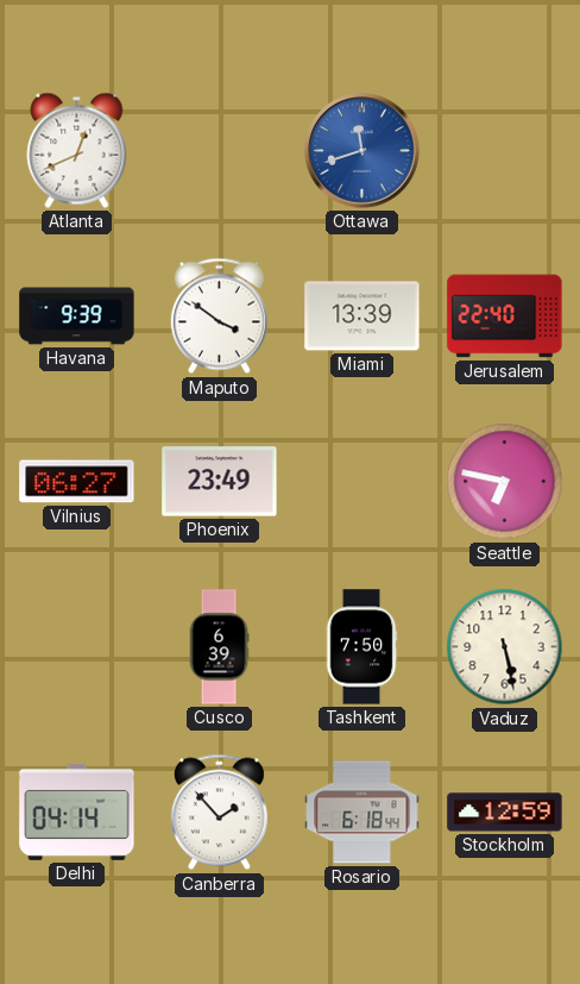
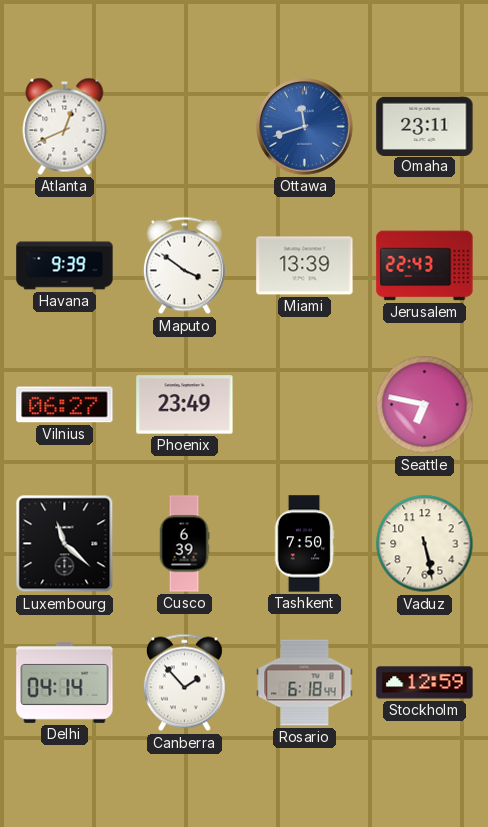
Omaha: none -> 23:11
Jerusalem: 22:40 -> 22:43
Luxembourg: none -> 11:22
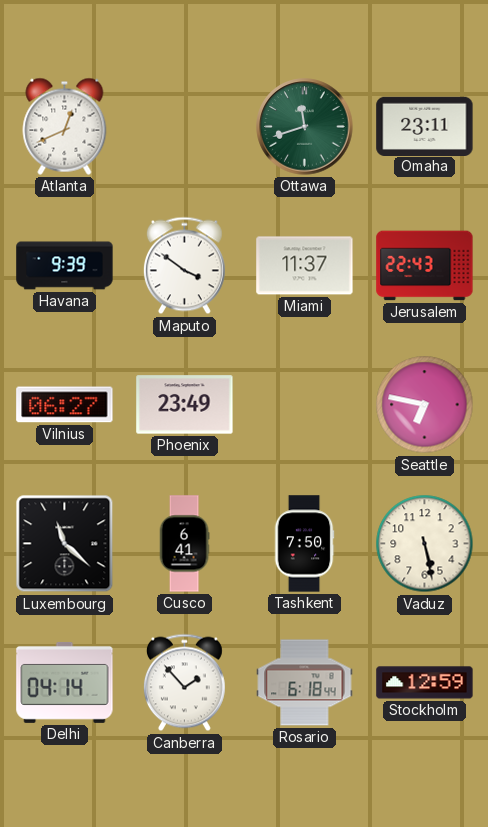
Ottawa dial: blue -> green
Miami: 13:39 -> 11:37
Cusco: 6:39 -> 6:41
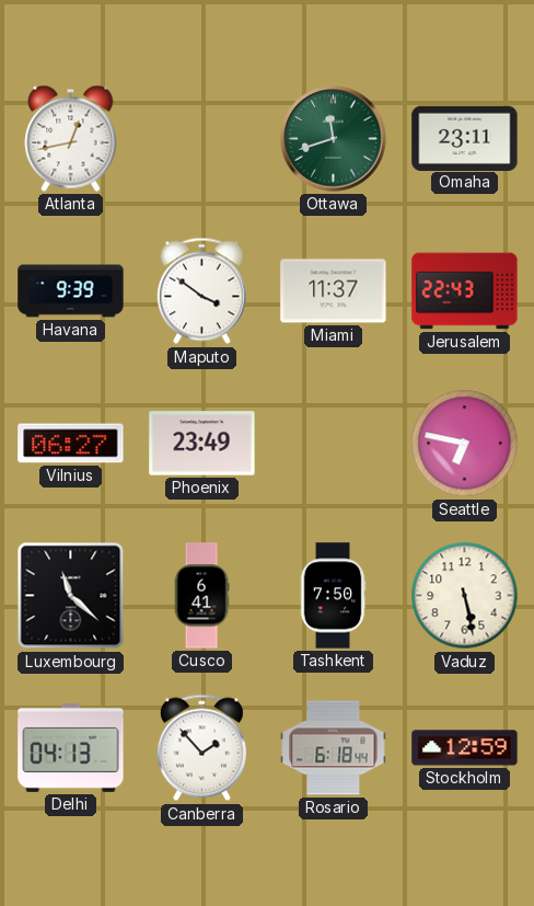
Atlanta: 12:41 -> 12:43
Delhi: 04:14 -> 04:13
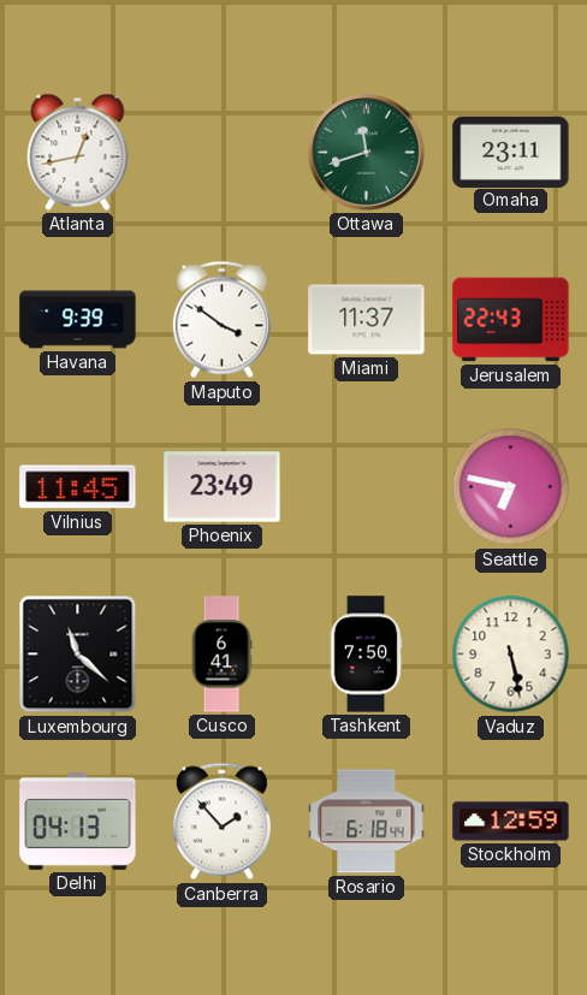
Vilnius: 06:27 -> 11:45
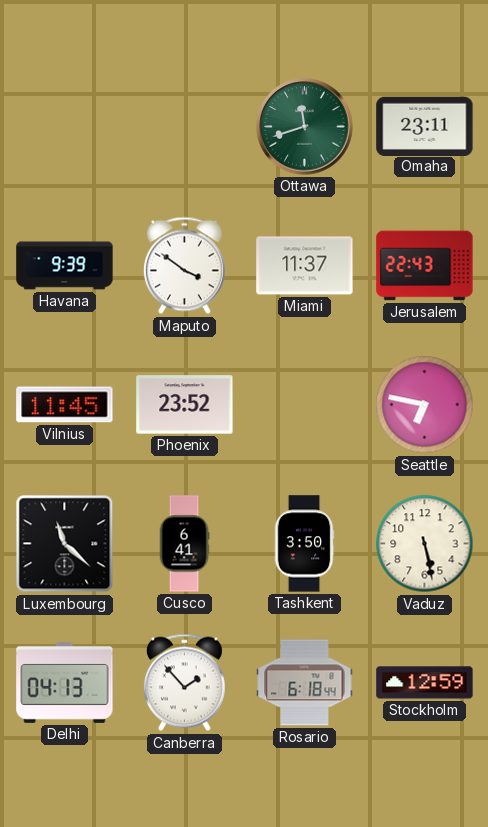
Atlanta: 12:43 -> none
Phoenix: 23:49 -> 23:52
Tashkent: 7:50 -> 3:50
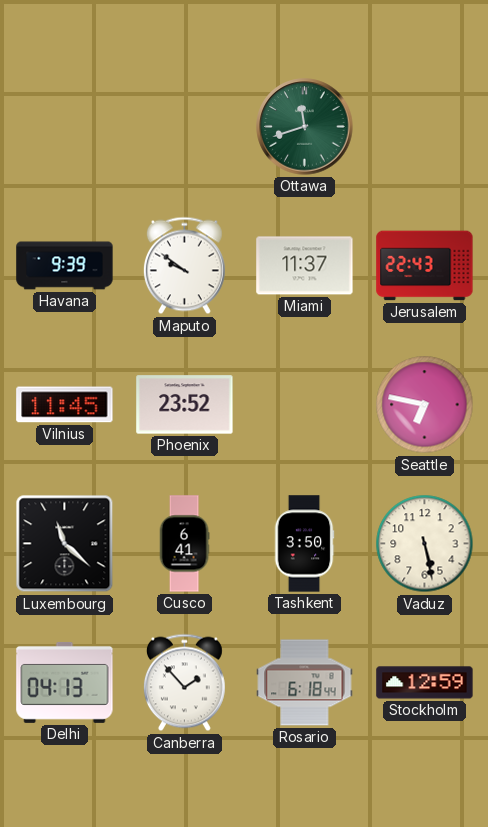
Omaha: 23:11 -> none
Maputo: 3:51 -> 9:51
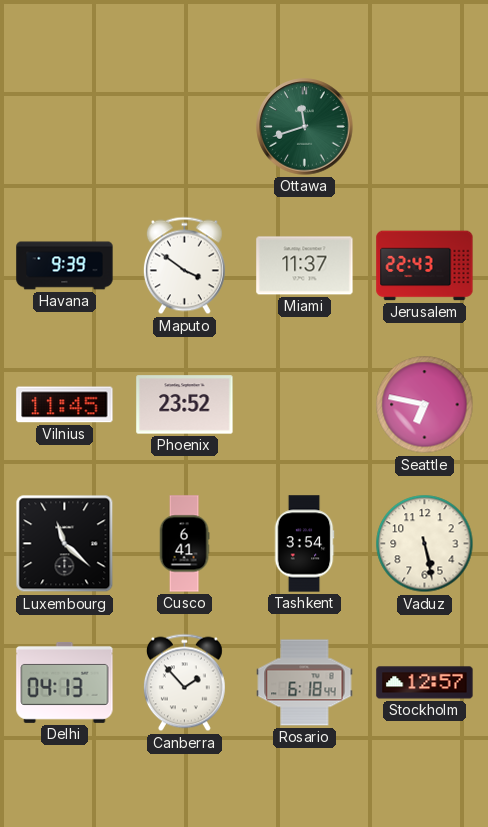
Maputo: 9:51 -> 3:51
Tashkent: 3:50 -> 3:54
Stockholm: 12:59 -> 12:57
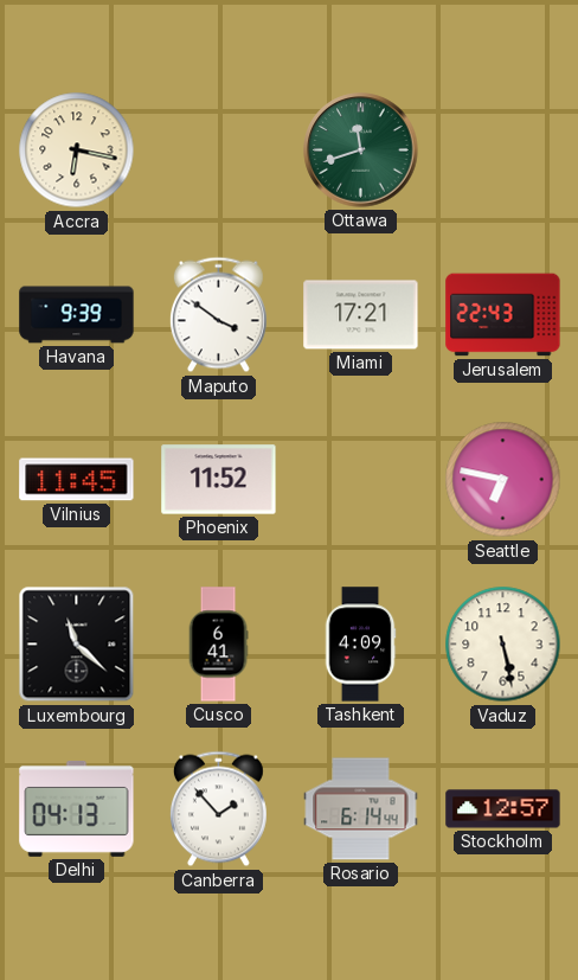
Accra: none -> 6:17
Miami: 11:37 -> 17:21
Phoenix: 23:52 -> 11:52
Tashkent: 3:54 -> 4:09
Rosario: 6:18 -> 6:14
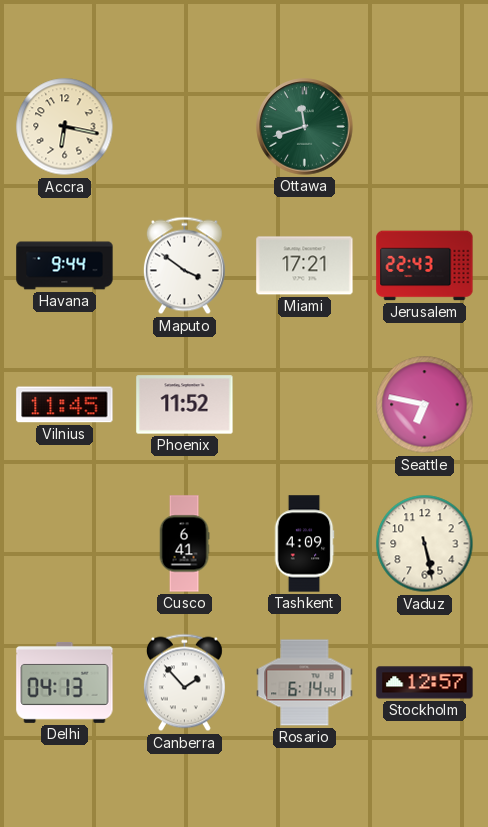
Havana: 9:39 -> 9:44
Luxembourg: 11:22 -> none
